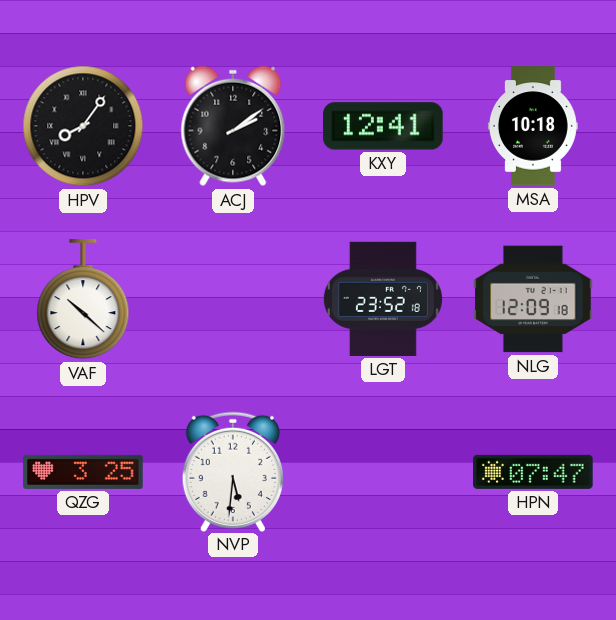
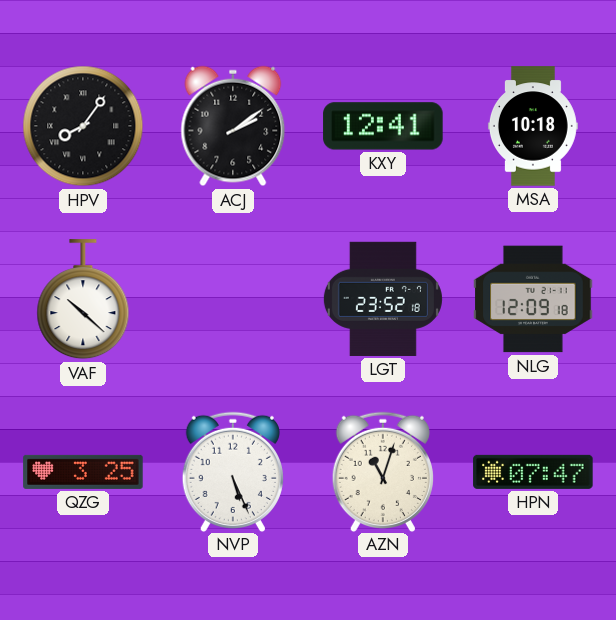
NVP: 5:31 -> 5:26
AZN: none -> 11:03
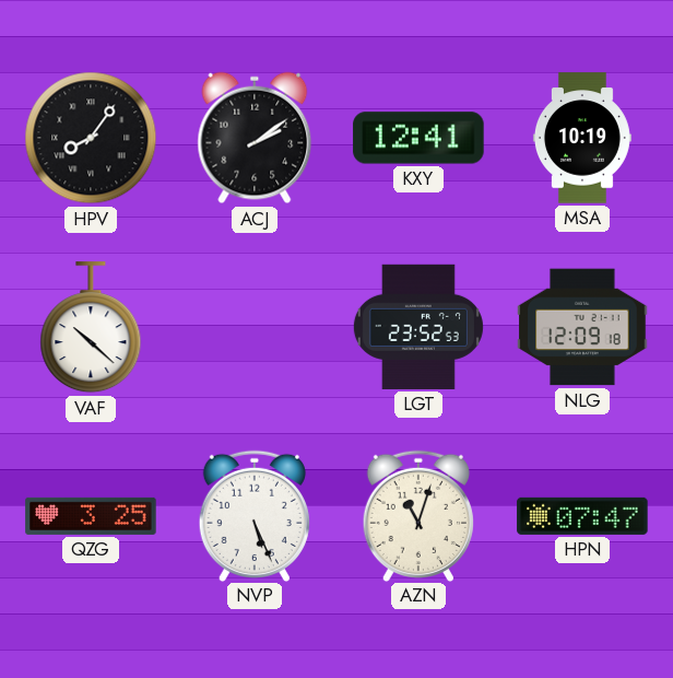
MSA: 10:18 -> 10:19
LGT: 23:52:18 -> 23:52:53
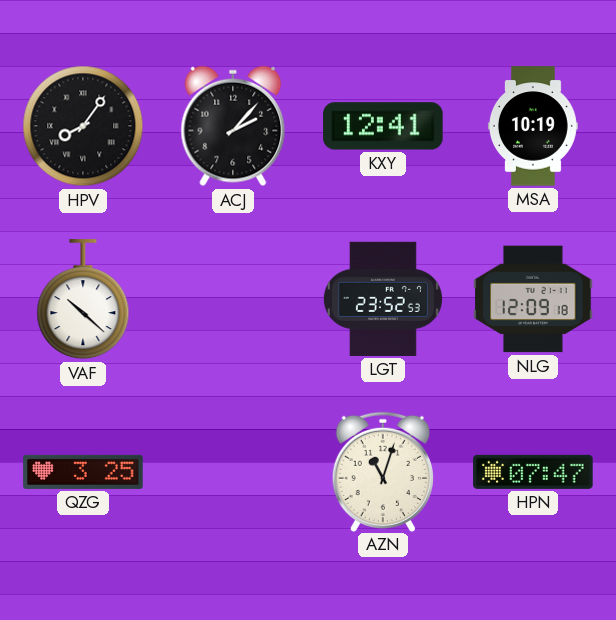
ACJ: 2:09 -> 2:07
NVP: 5:26 -> none
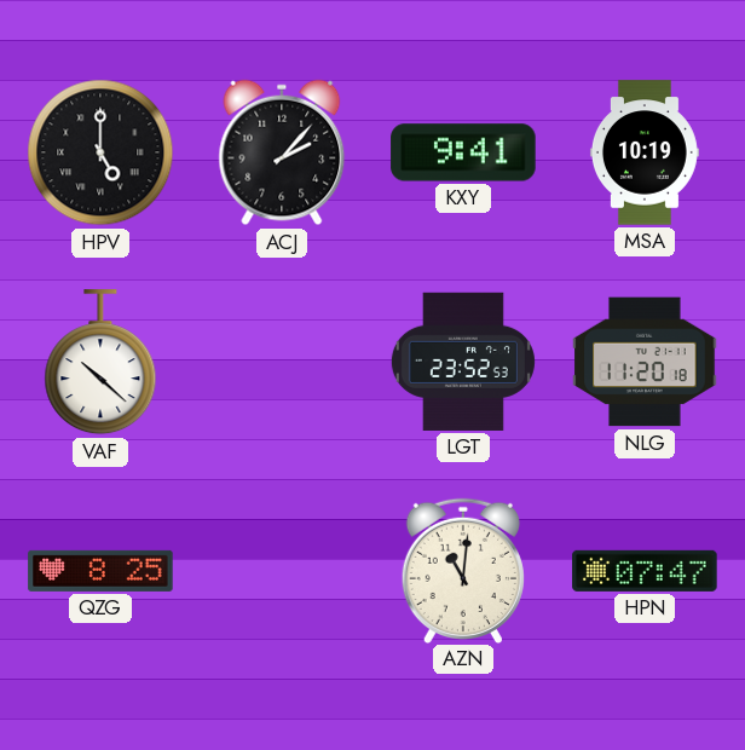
HPV: 8:06 -> 5:00
KXY: 12:41 -> 9:41
NLG: 12:09 -> 11:20
QZG: 3:25 -> 8:25
AZN: 11:03 -> 11:01
